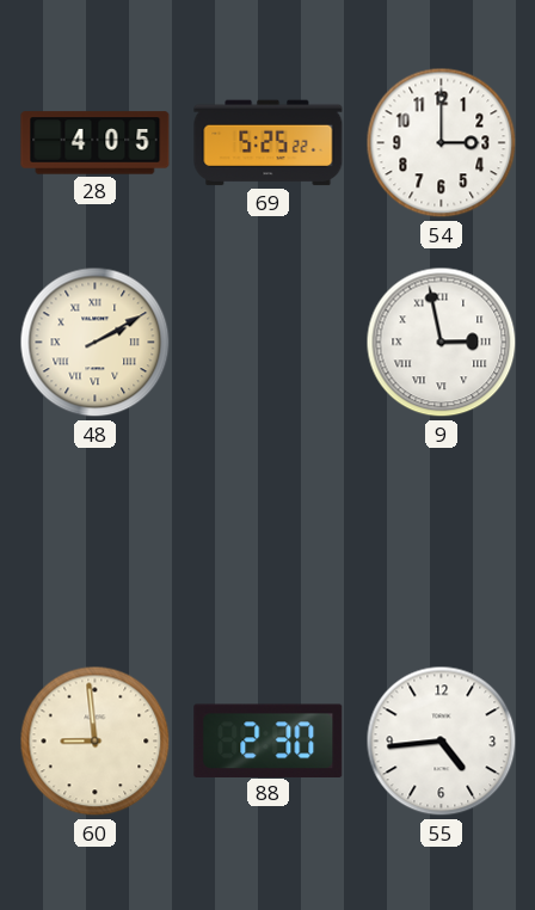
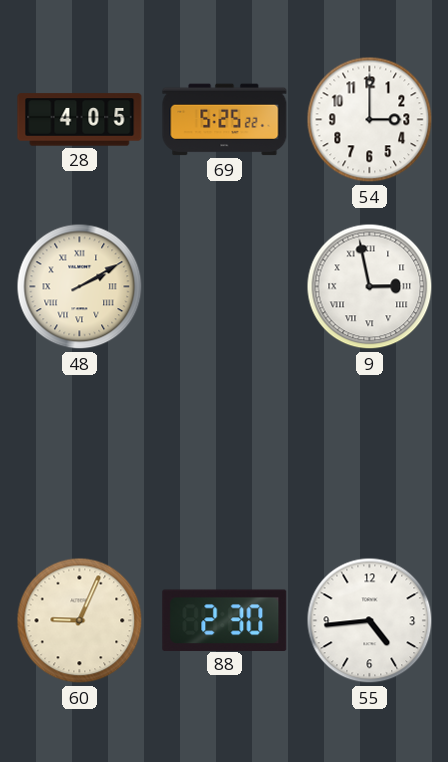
60: 8:59 -> 9:04
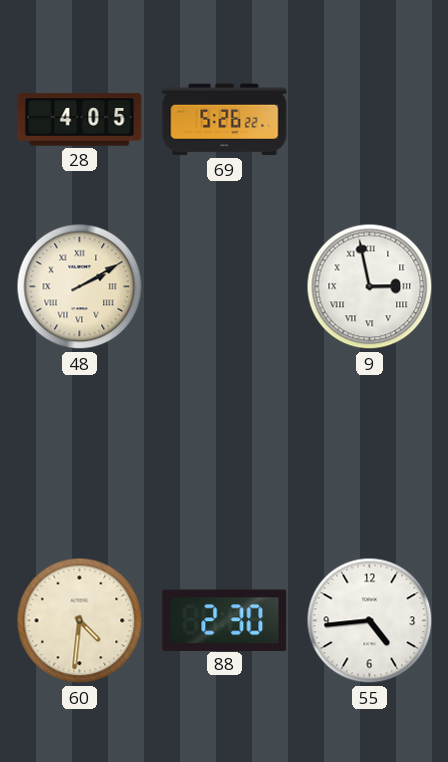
69: 5:25 -> 5:26
54: 3:00 -> none
60: 9:04 -> 4:31
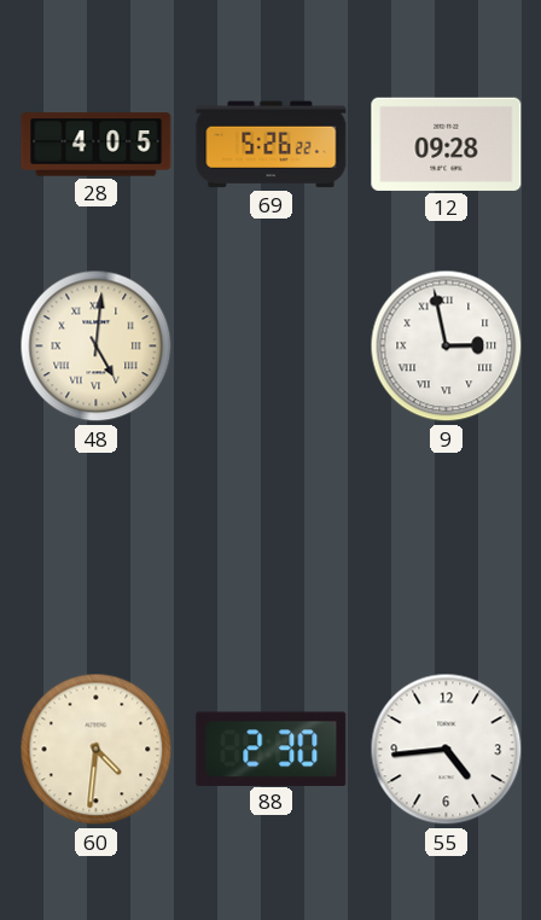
12: none -> 09:28
48: 2:10 -> 5:01
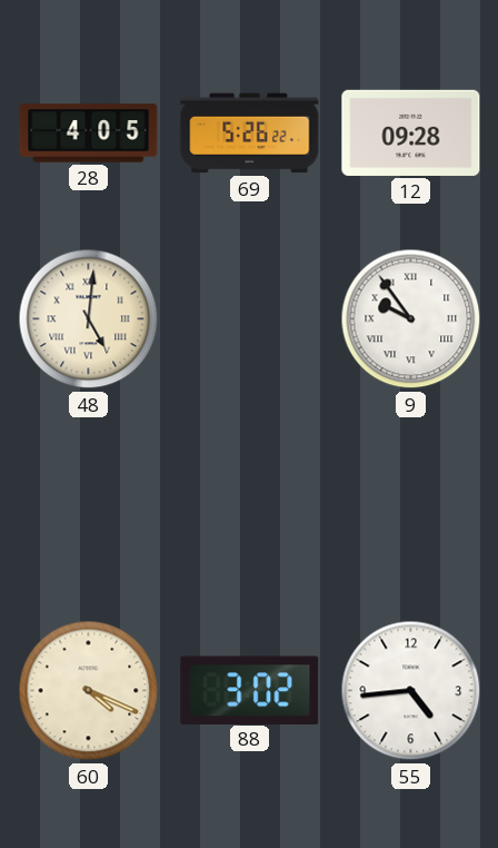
9: 2:58 -> 9:54
60: 4:31 -> 4:19
88: 2:30 -> 3:02
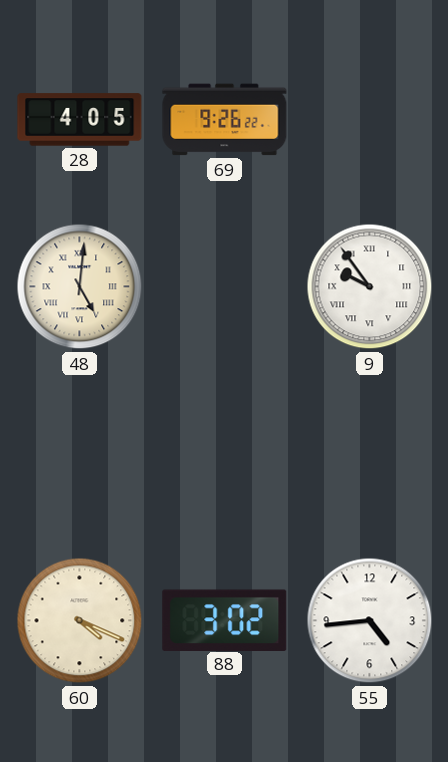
69: 5:26 -> 9:26
12: 09:28 -> none
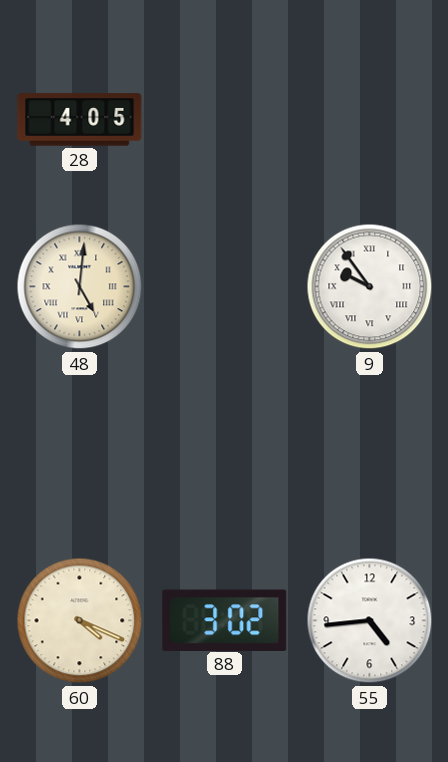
69: 9:26 -> none
